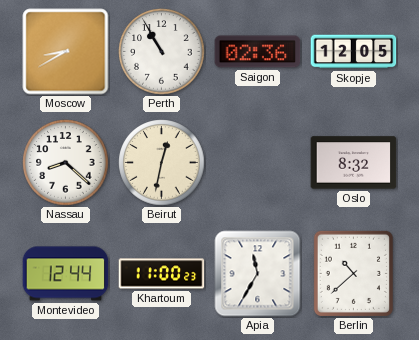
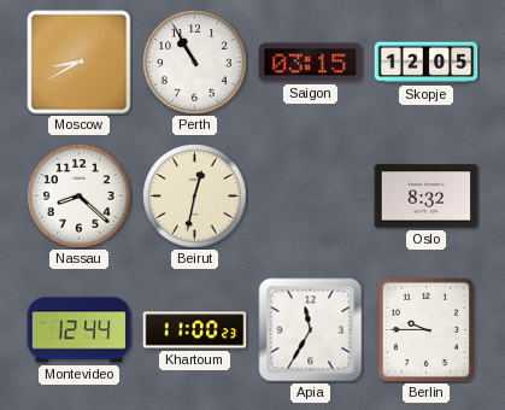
Saigon: 02:36 -> 03:15
Berlin: 10:38 -> 9:45
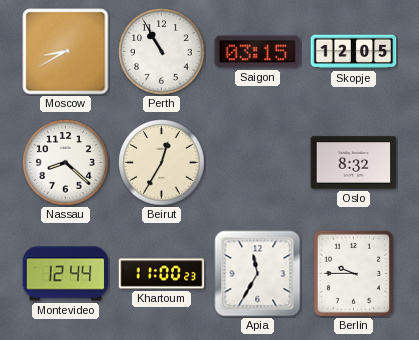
Beirut: 12:32 -> 12:35
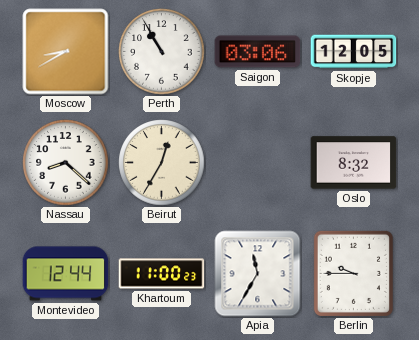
Saigon: 03:15 -> 03:06
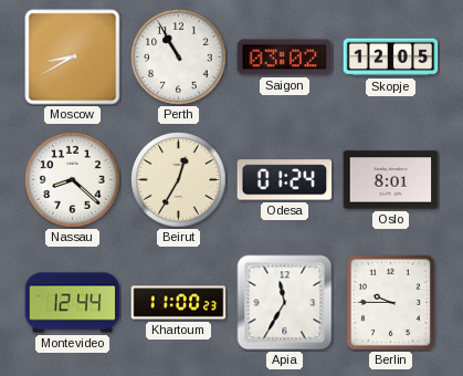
Saigon: 03:06 -> 03:02
Odesa: none -> 01:24
Oslo: 8:32 -> 8:01
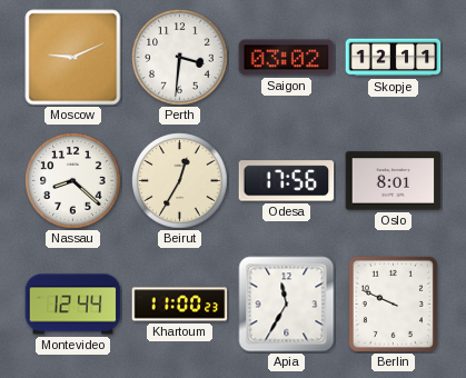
Moscow: 8:40 -> 9:11
Perth: 10:55 -> 3:31
Skopje: 12:05 -> 12:11
Odesa: 01:24 -> 17:56
Berlin: 9:45 -> 9:49
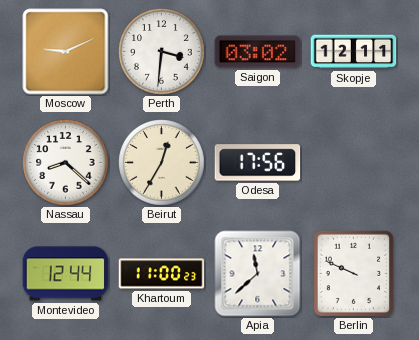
Oslo: 8:01 -> none
Apia: 11:35 -> 11:38
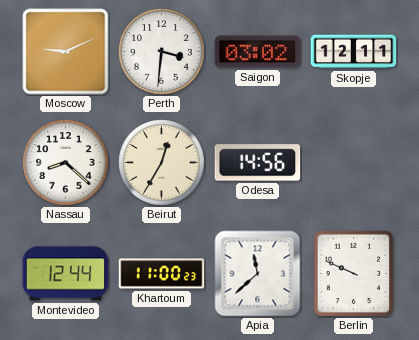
Odesa: 17:56 -> 14:56
